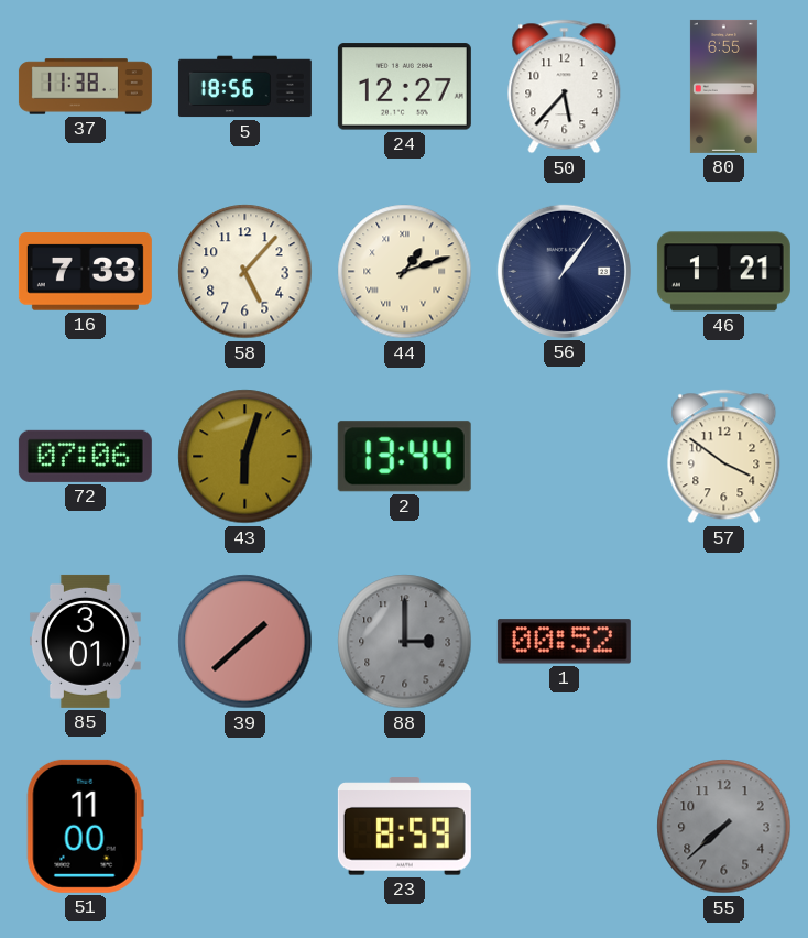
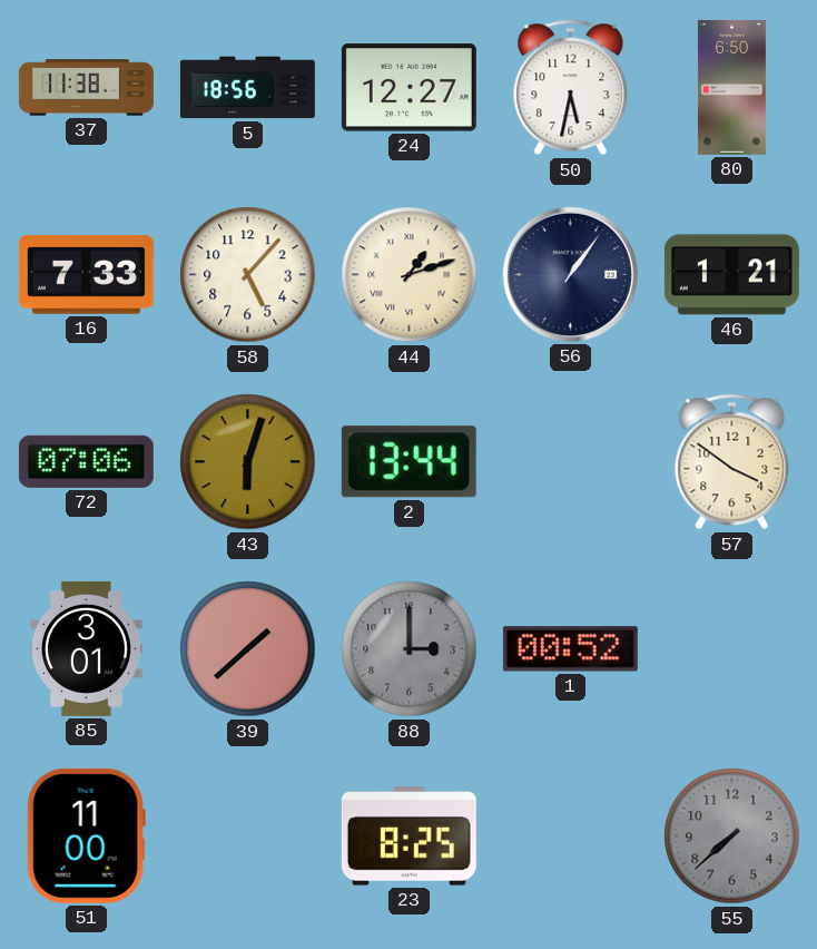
50: 5:37 -> 5:32
80: 6:55 -> 6:50
23: 8:59 -> 8:25
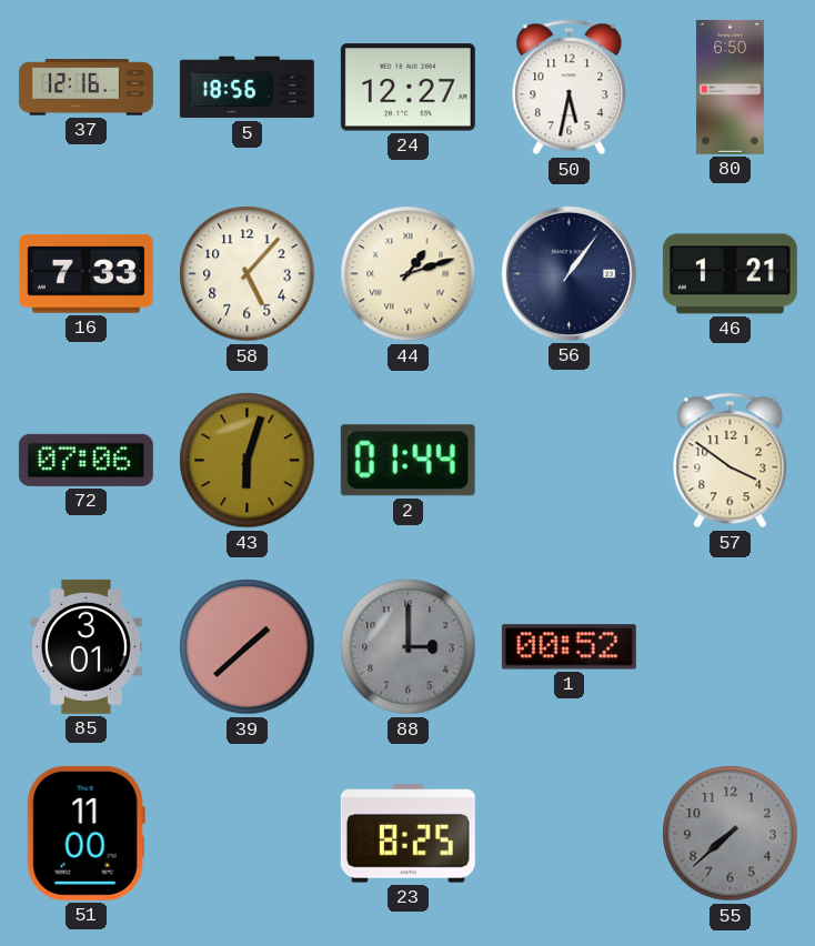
37: 11:38 -> 12:16
2: 13:44 -> 01:44
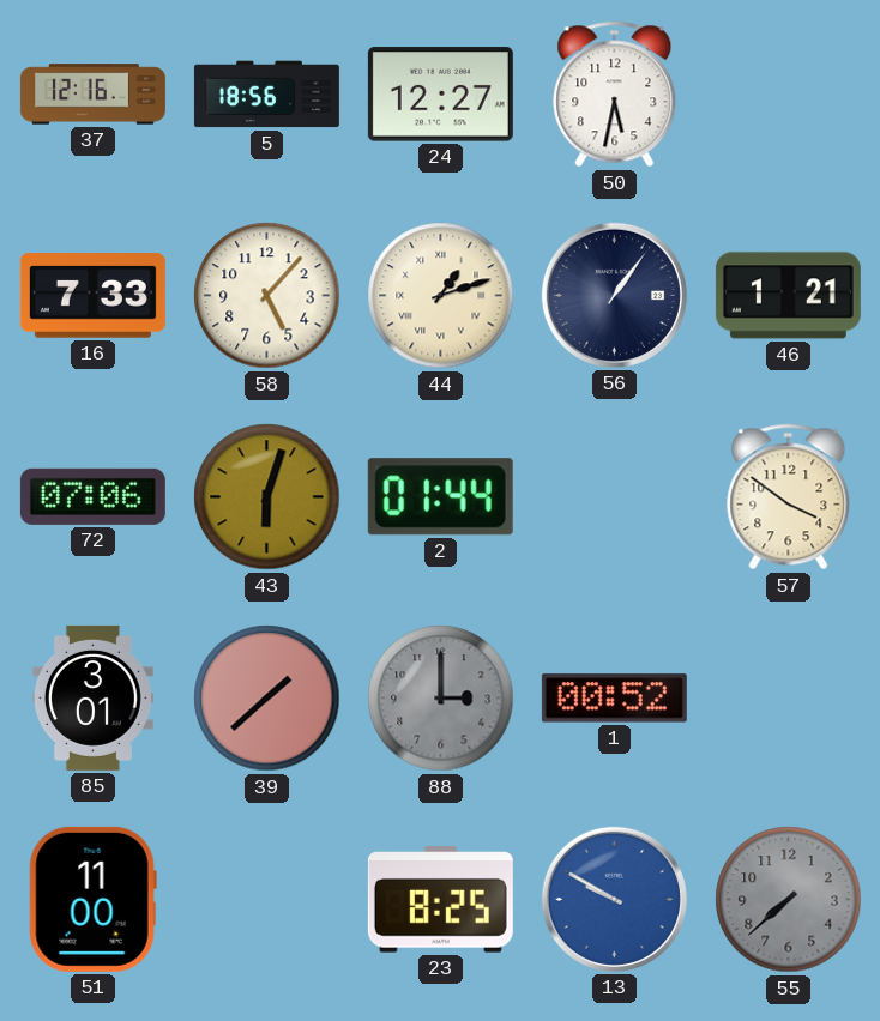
80: 6:50 -> none
13: none -> 9:50
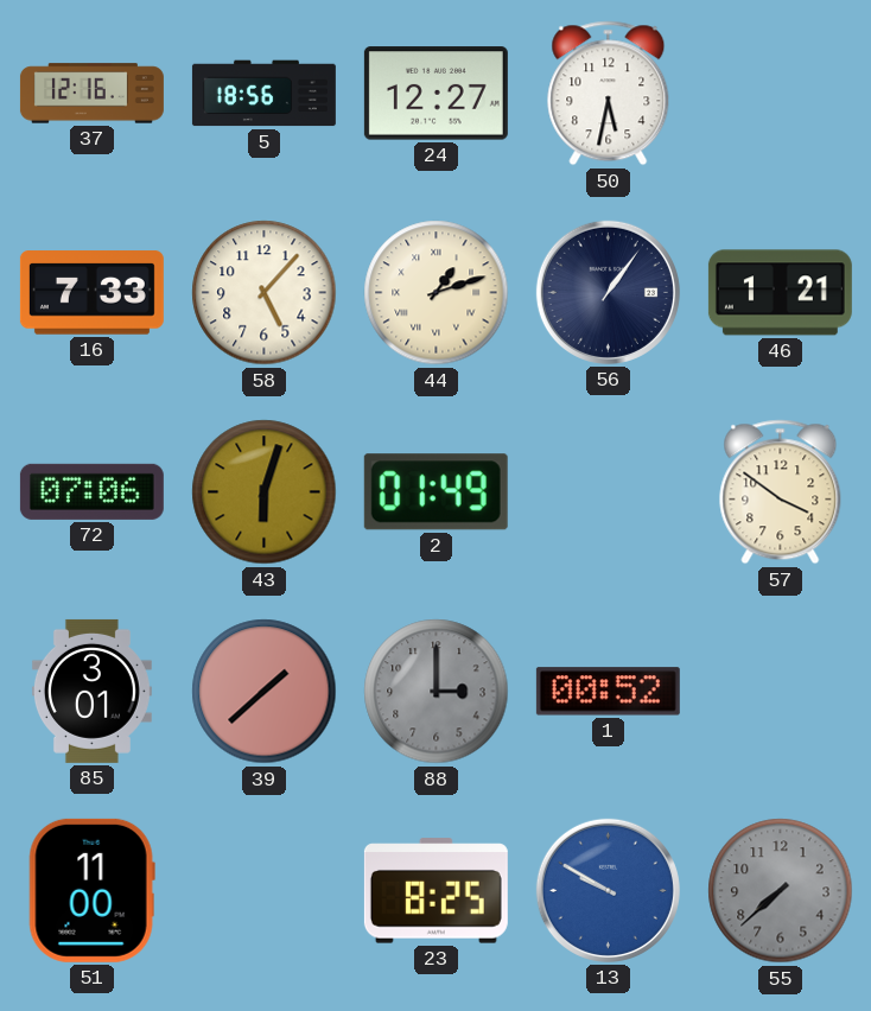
2: 01:44 -> 01:49
